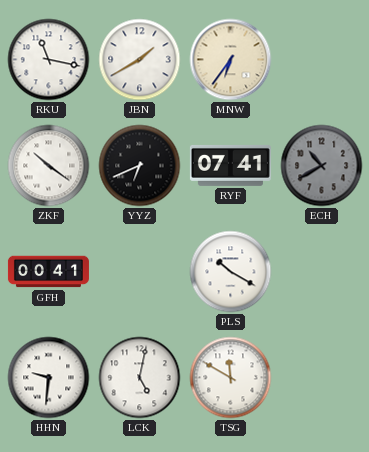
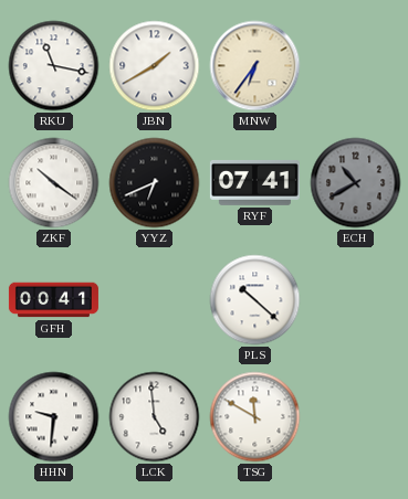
PLS: 10:20 -> 10:22
LCK: 5:02 -> 4:59
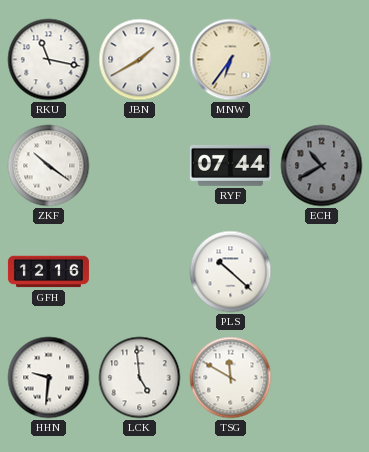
YYZ: 6:41 -> none
RYF: 07:41 -> 07:44
GFH: 00:41 -> 12:16
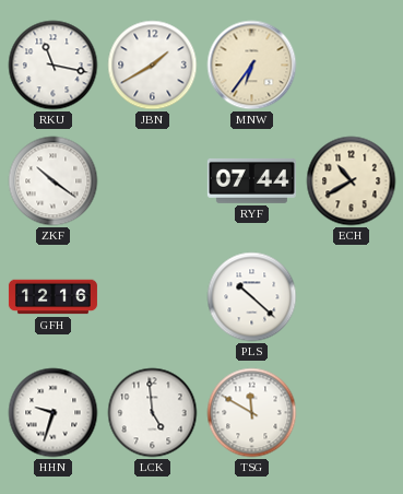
ECH dial: grey -> cream
HHN: 9:31 -> 9:33
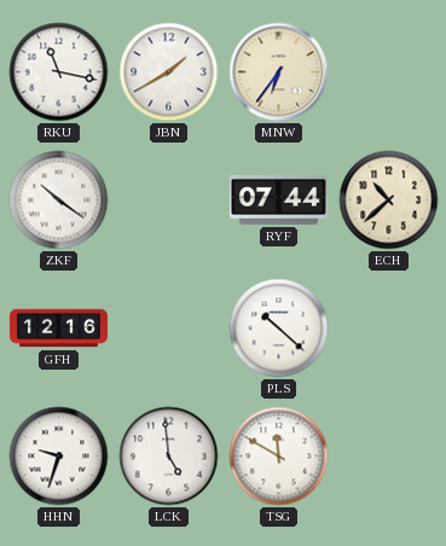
ECH: 10:40 -> 10:38
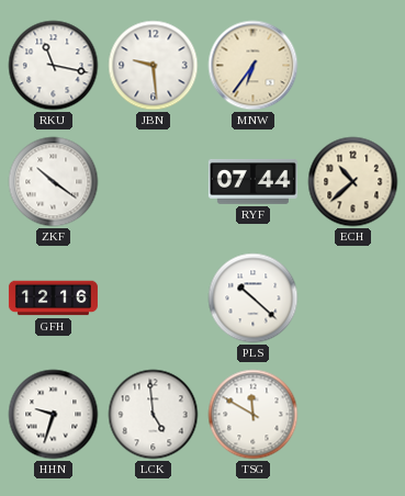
JBN: 1:40 -> 9:29
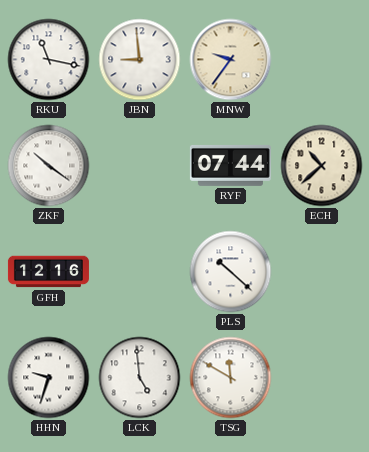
JBN: 9:29 -> 8:59
MNW: 6:36 -> 9:36
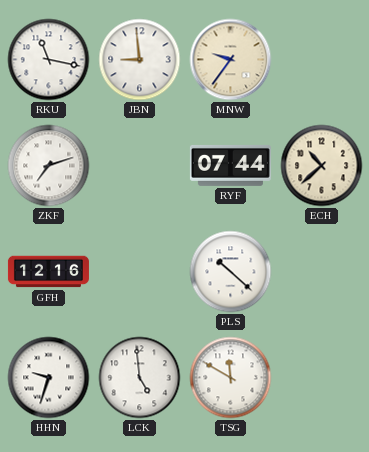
ZKF: 10:21 -> 7:12
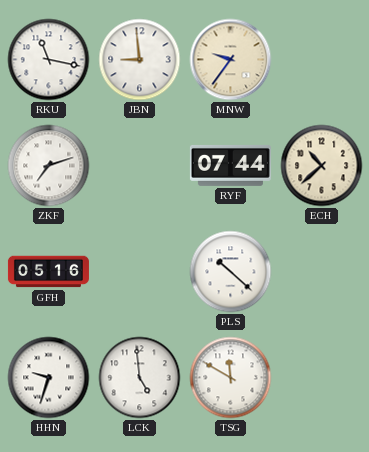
GFH: 12:16 -> 05:16
